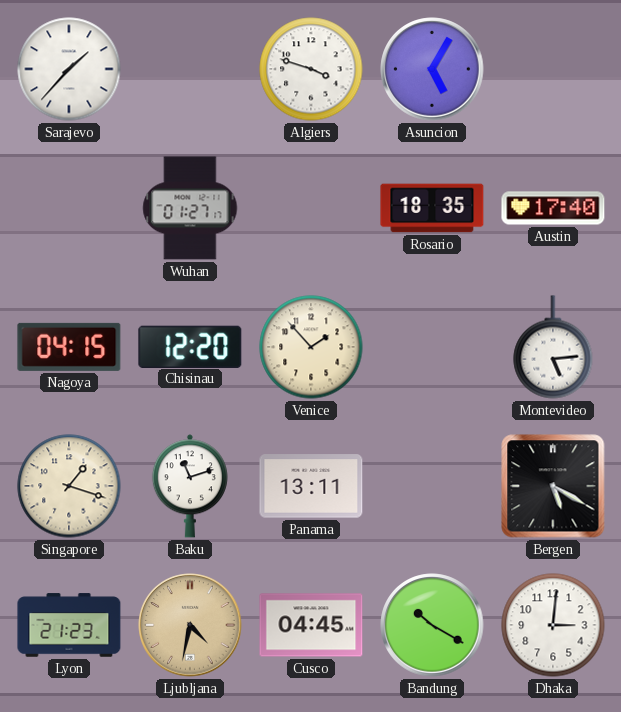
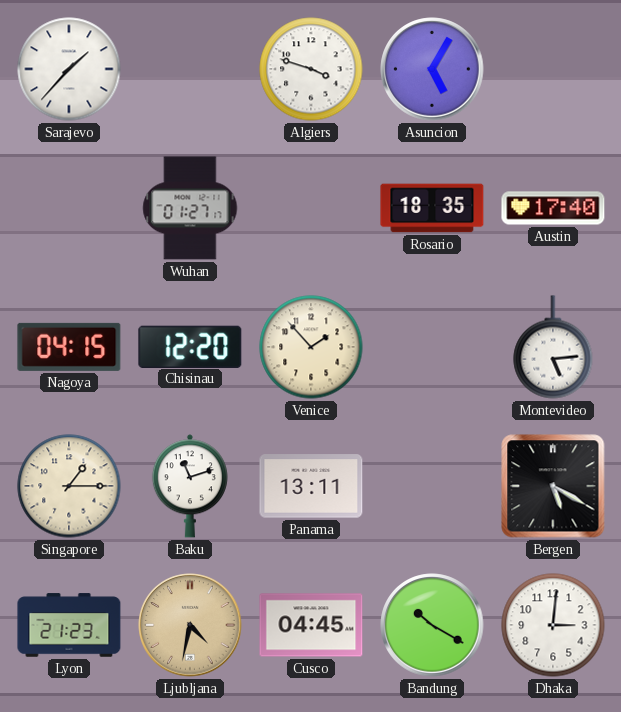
Singapore: 1:18 -> 1:15
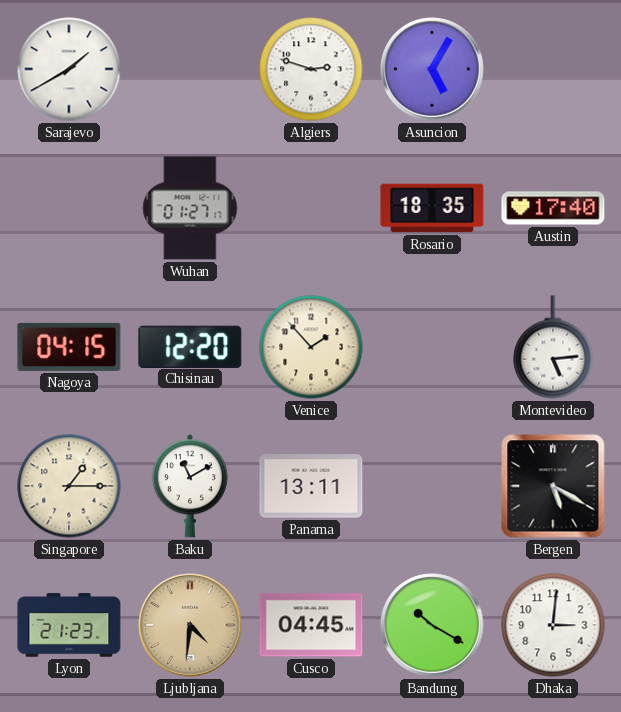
Sarajevo: 1:37 -> 1:40
Algiers: 3:48 -> 2:48
Baku: 11:12 -> 11:10
Ljubljana: 4:32 -> 4:31
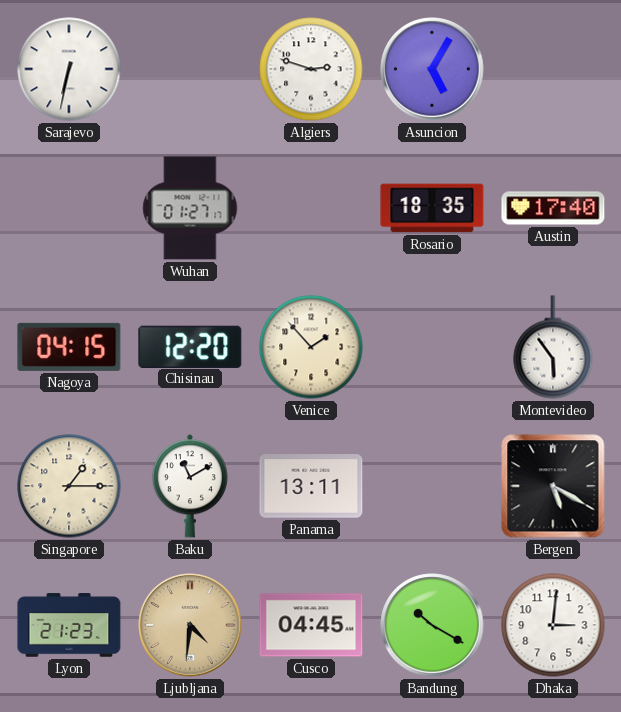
Sarajevo: 1:40 -> 6:32
Montevideo: 5:14 -> 5:54
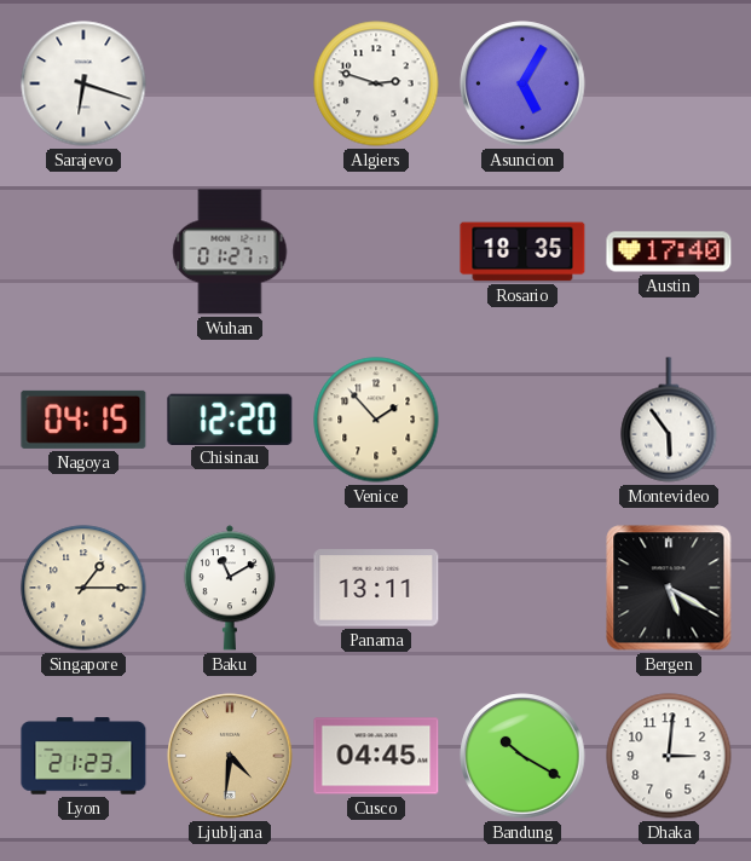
Sarajevo: 6:32 -> 6:18
